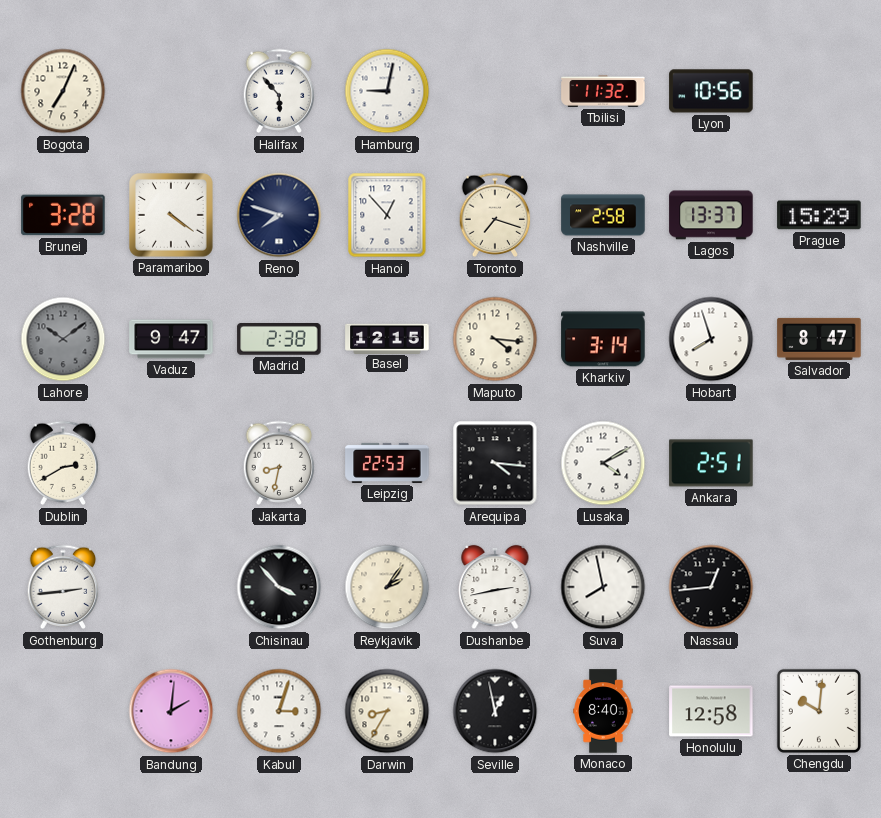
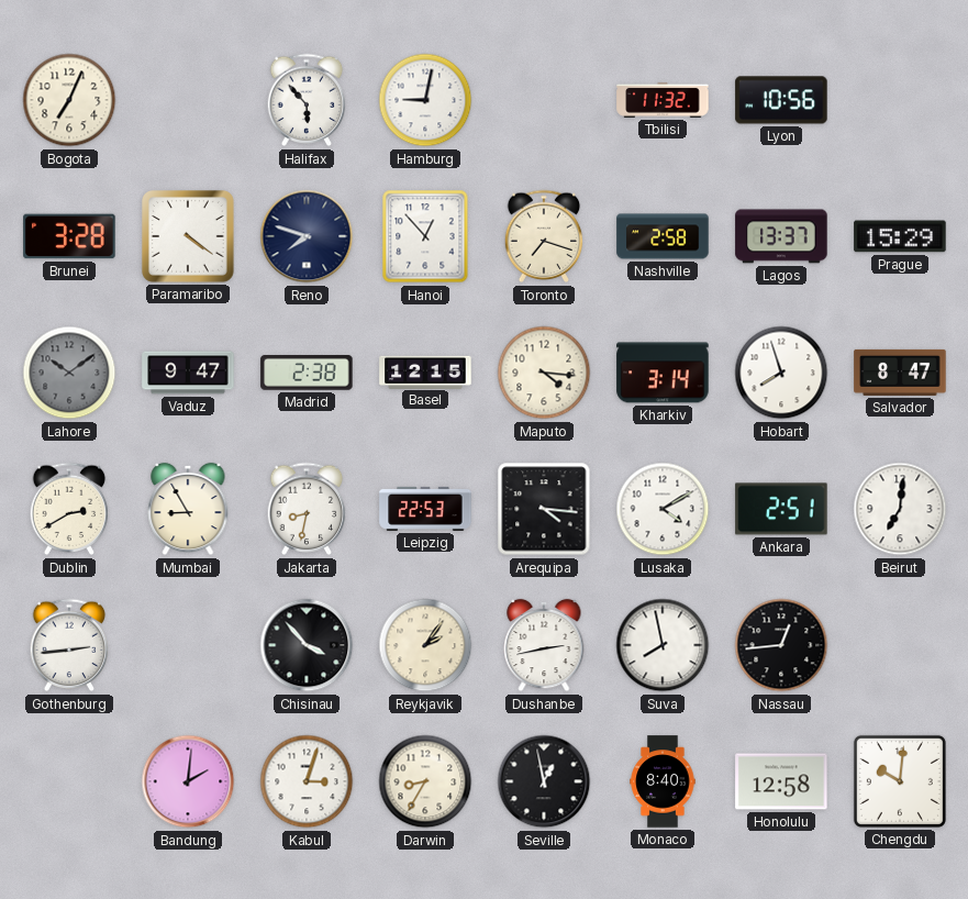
Mumbai: none -> 8:55
Beirut: none -> 7:01
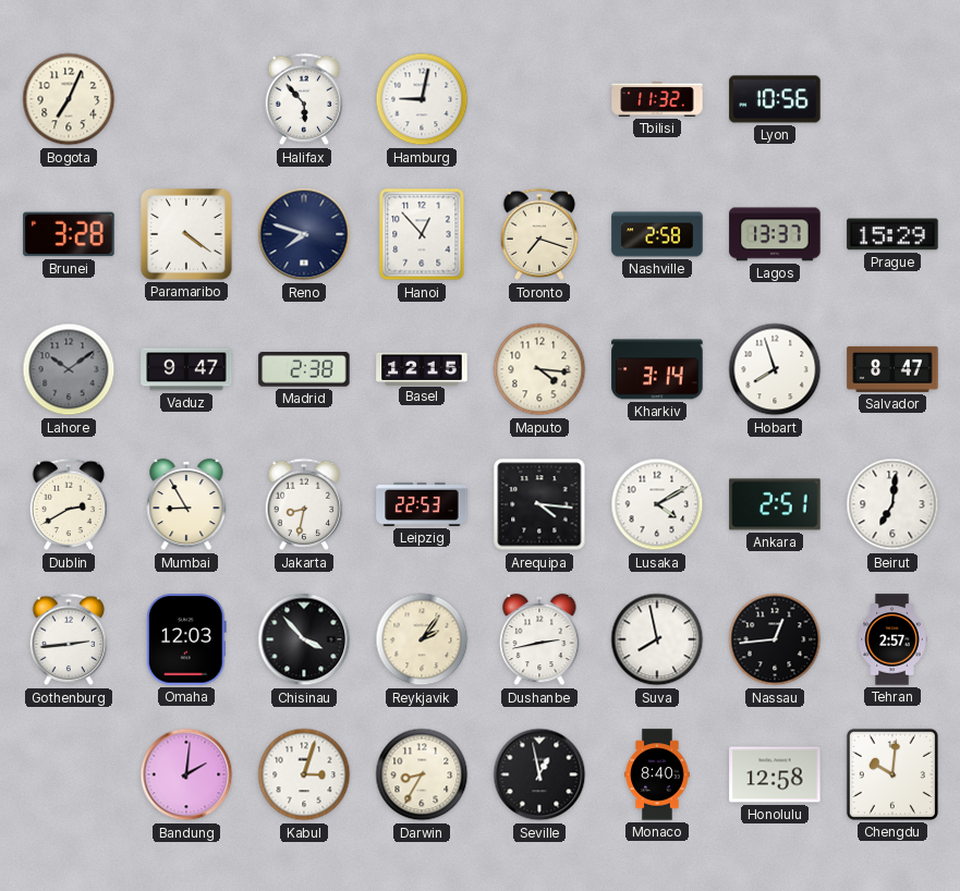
Omaha: none -> 12:03
Tehran: none -> 2:57
